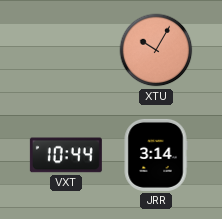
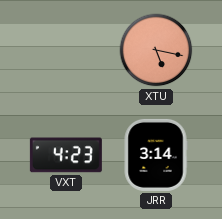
XTU: 10:05 -> 5:17
VXT: 10:44 -> 4:23
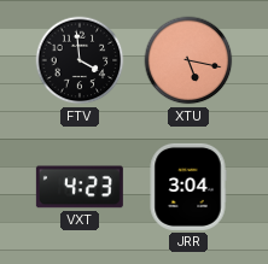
FTV: none -> 3:59
JRR: 3:14 -> 3:04
